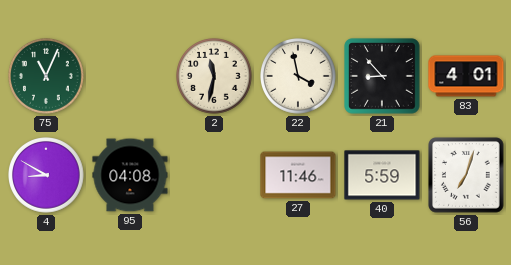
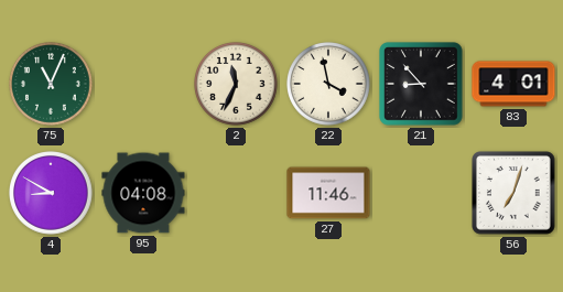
2: 11:32 -> 11:34
40: 5:59 -> none
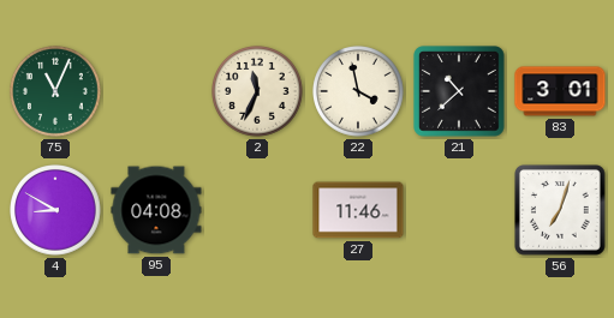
21: 8:53 -> 10:38
83: 4:01 -> 3:01
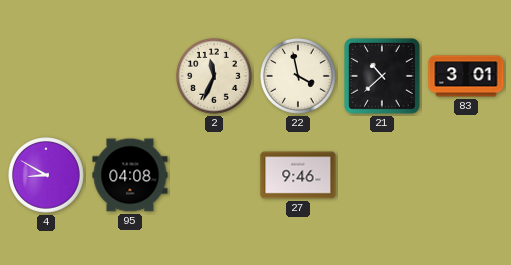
75: 11:04 -> none
27: 11:46 -> 9:46
56: 7:03 -> none
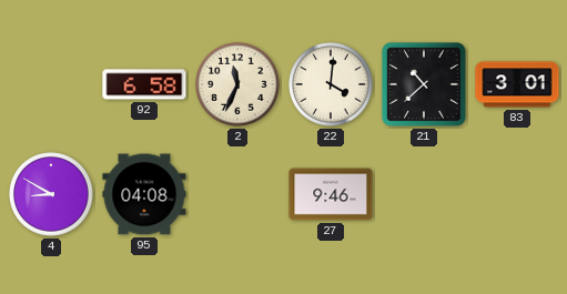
92: none -> 6:58
22: 3:58 -> 4:01
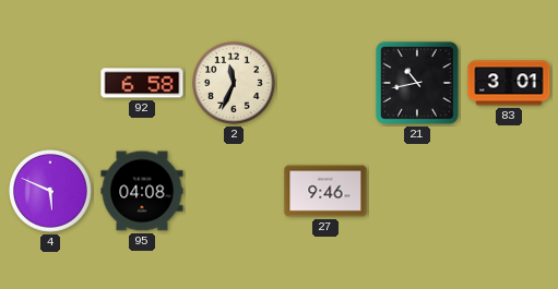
22: 4:01 -> none
21: 10:38 -> 10:43
4: 8:50 -> 5:49
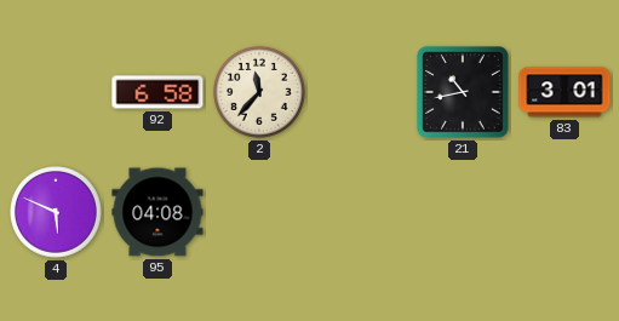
2: 11:34 -> 11:37
27: 9:46 -> none
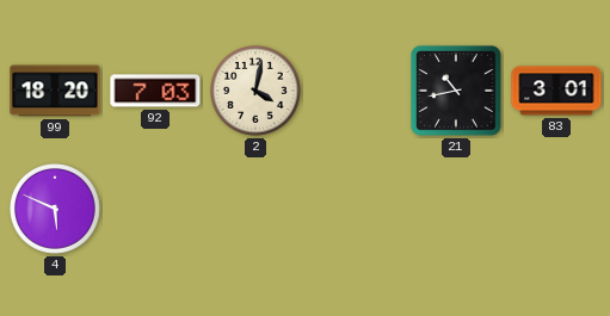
99: none -> 18:20
92: 6:58 -> 7:03
2: 11:37 -> 4:02
95: 04:08 -> none
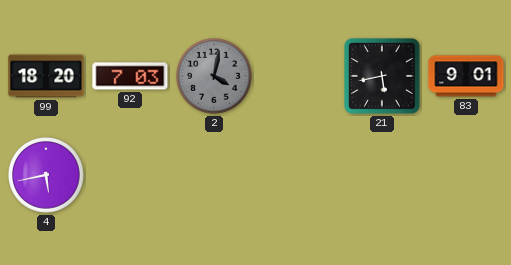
2 dial: cream -> grey
21: 10:43 -> 5:43
83: 3:01 -> 9:01
4: 5:49 -> 5:43
